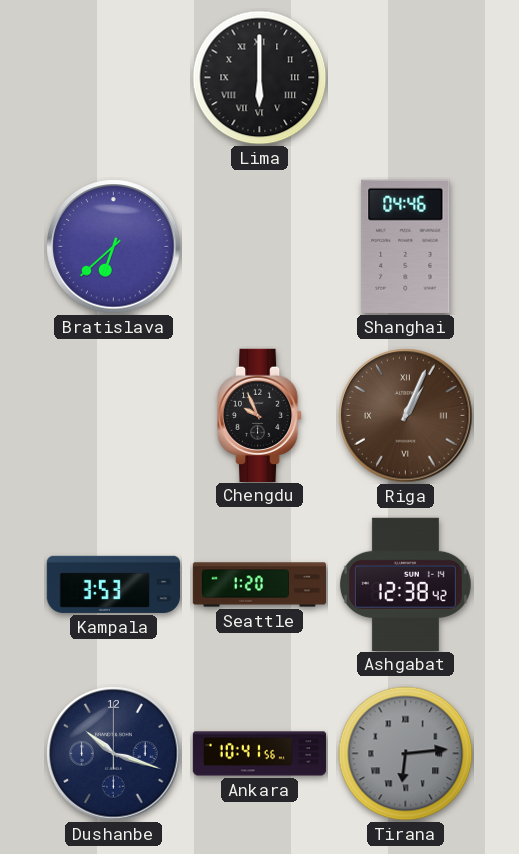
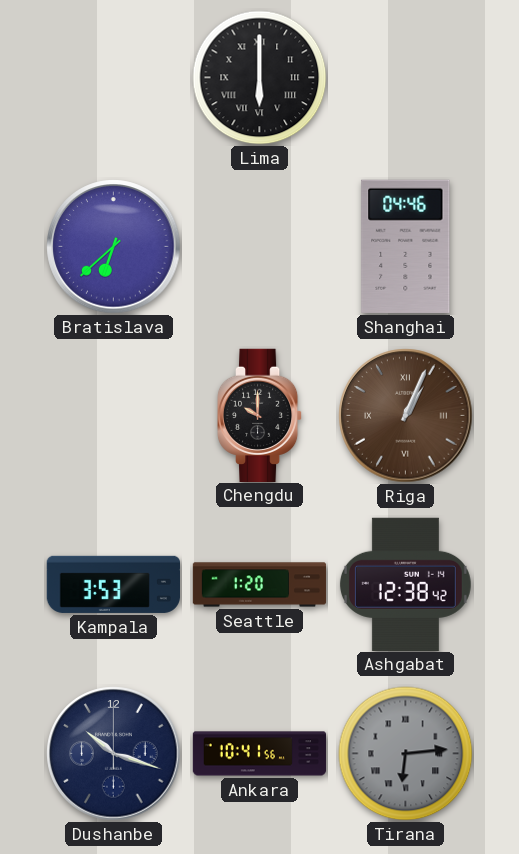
Chengdu: 9:56 -> 10:00
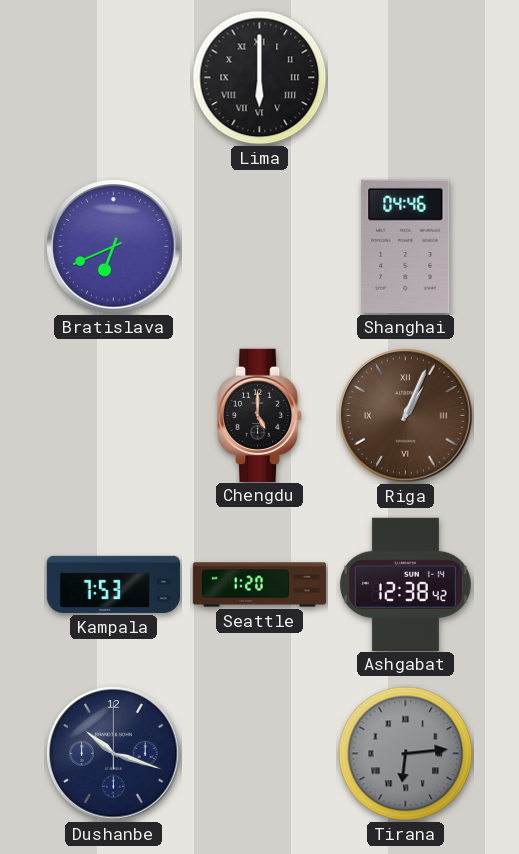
Bratislava: 6:38 -> 6:41
Chengdu: 10:00 -> 5:00
Kampala: 3:53 -> 7:53
Ankara: 10:41 -> none
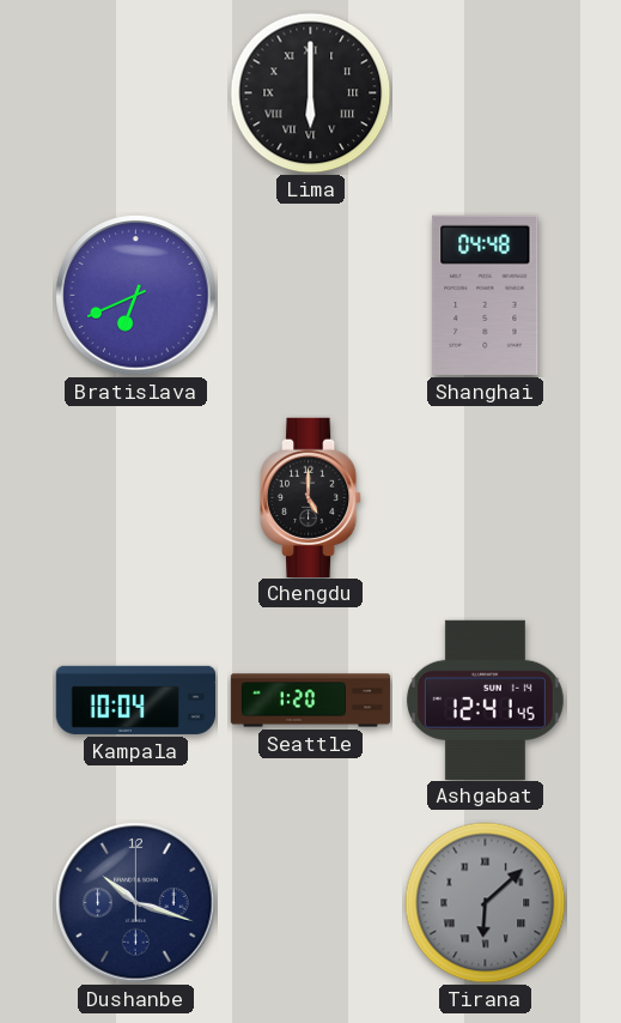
Shanghai: 04:46 -> 04:48
Riga: 1:04 -> none
Kampala: 7:53 -> 10:04
Ashgabat: 12:38 -> 12:41
Tirana: 6:14 -> 6:08
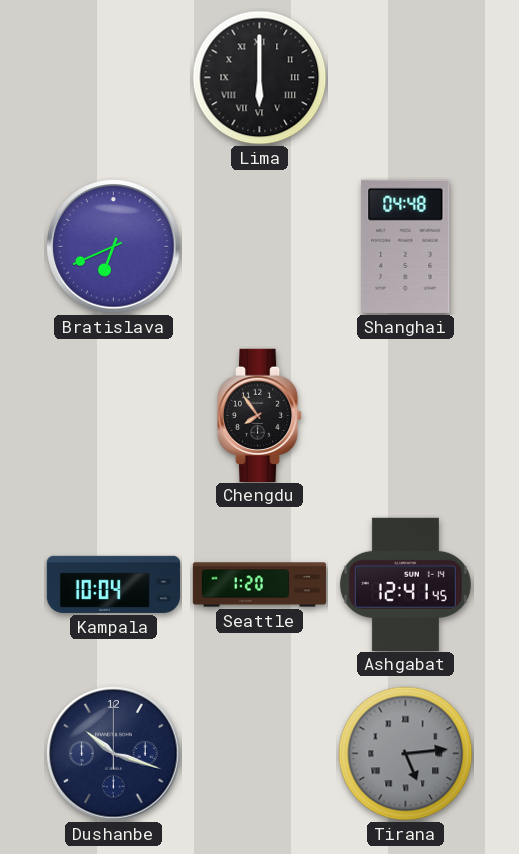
Chengdu: 5:00 -> 7:54
Tirana: 6:08 -> 5:14
